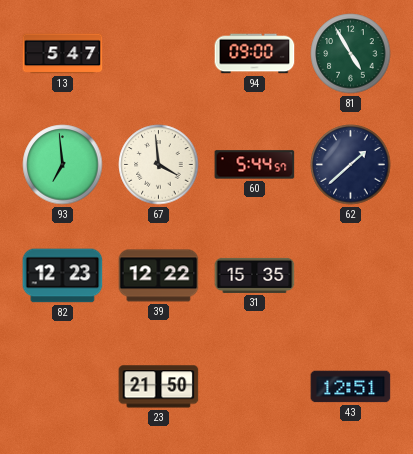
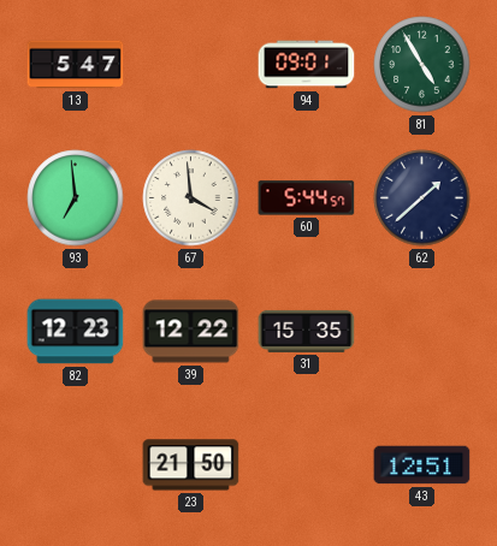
94: 09:00 -> 09:01
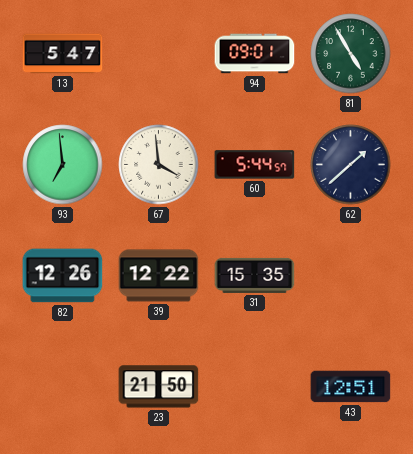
82: 12:23 -> 12:26
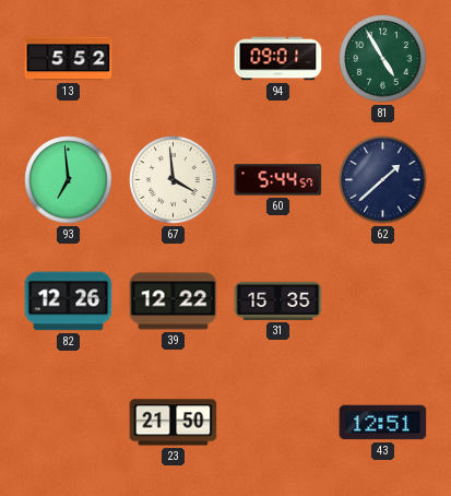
13: 5:47 -> 5:52
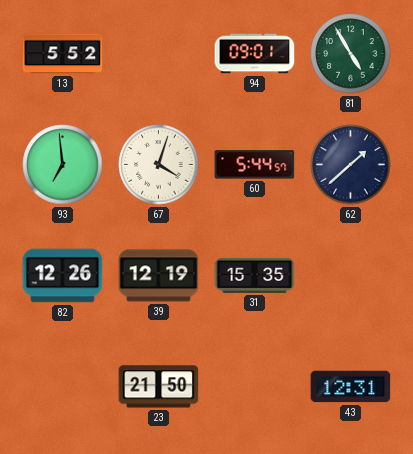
67: 3:59 -> 4:03
39: 12:22 -> 12:19
43: 12:51 -> 12:31
